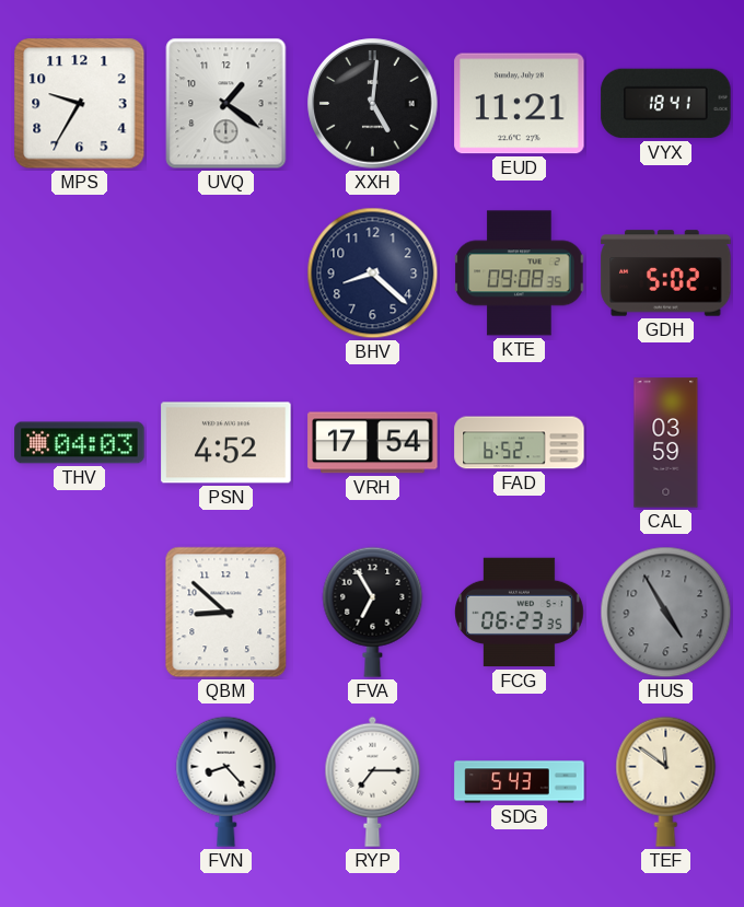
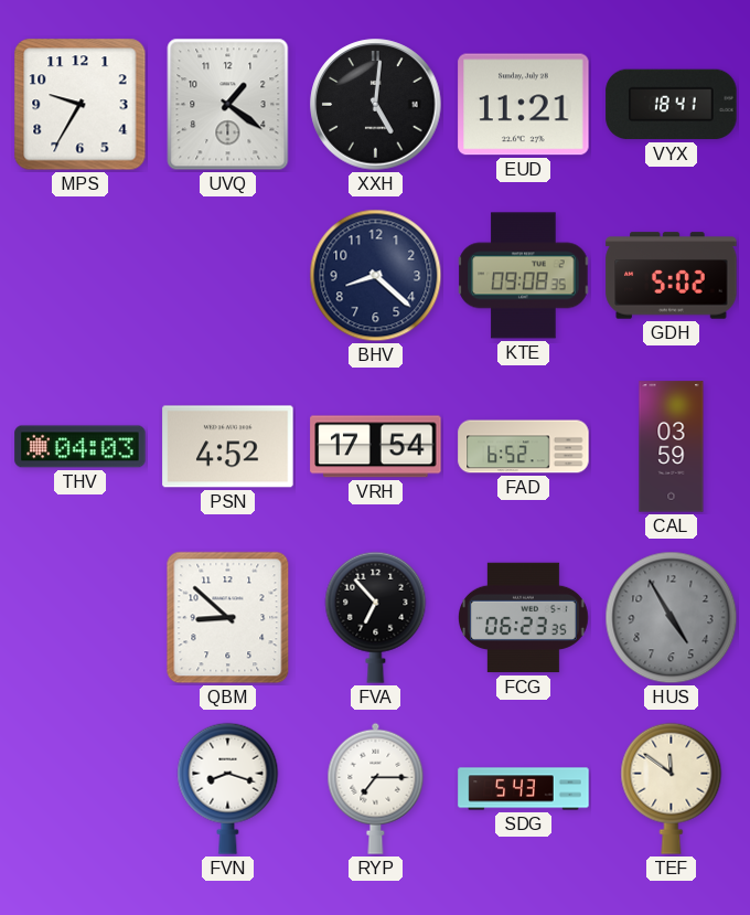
FVA: 6:55 -> 6:53
FVN: 8:23 -> 8:18
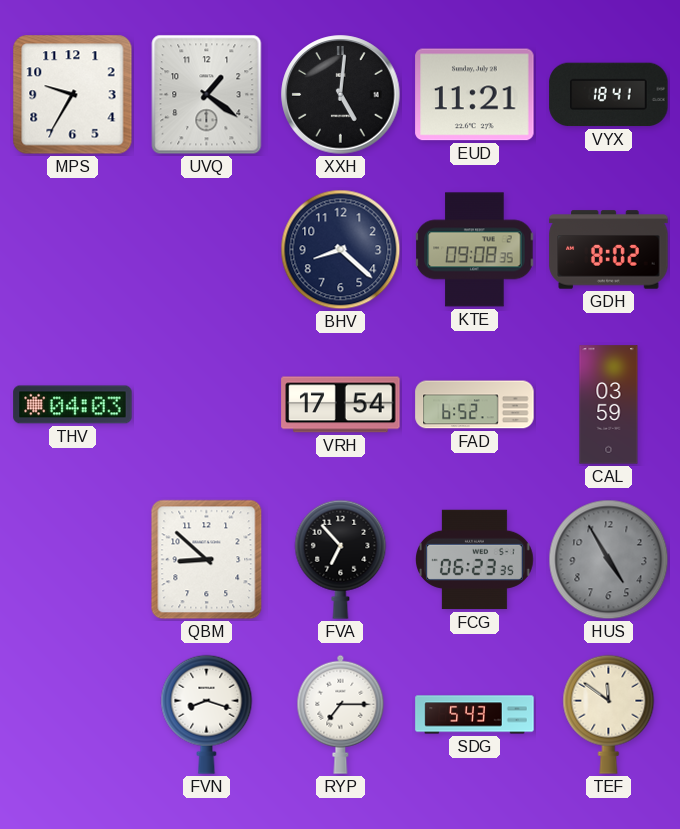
GDH: 5:02 -> 8:02
PSN: 4:52 -> none
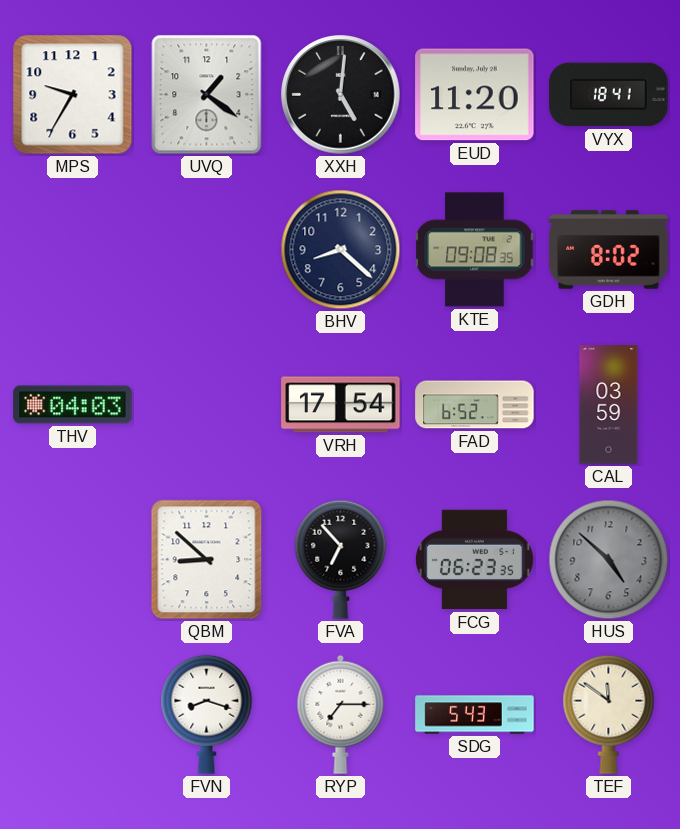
EUD: 11:21 -> 11:20
HUS: 4:55 -> 4:52
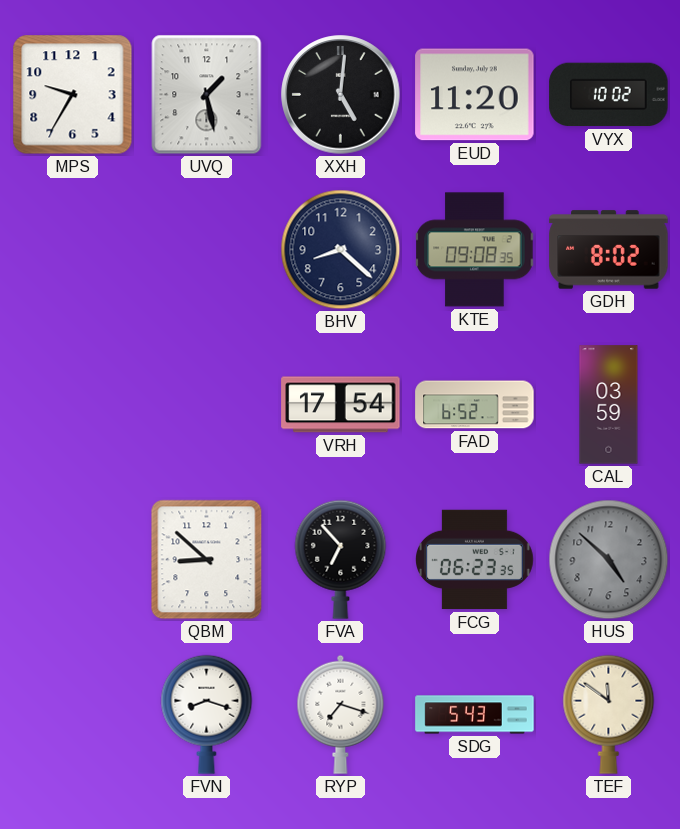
UVQ: 1:21 -> 1:28
VYX: 18:41 -> 10:02
THV: 04:03 -> none
RYP: 7:15 -> 7:18
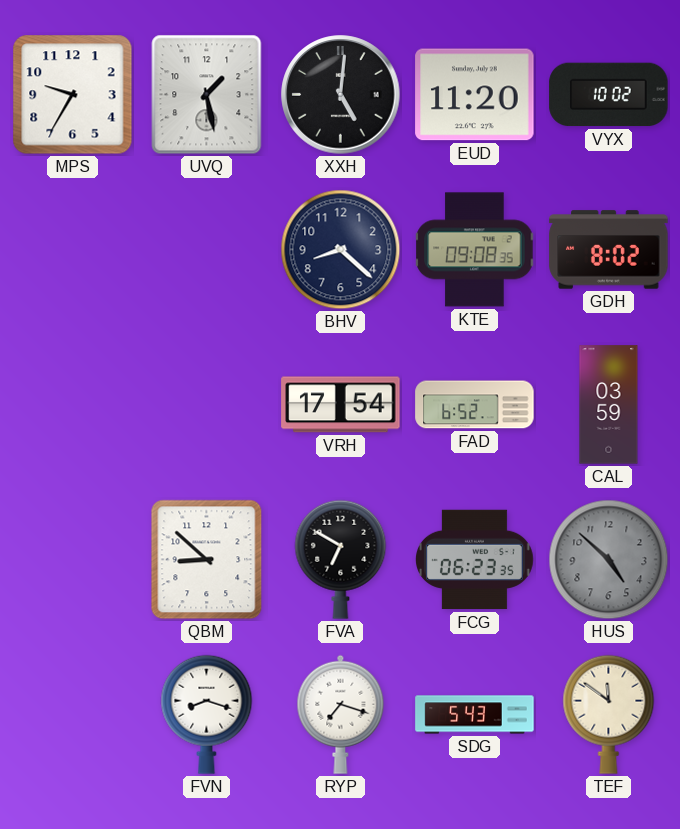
FVA: 6:53 -> 6:50
